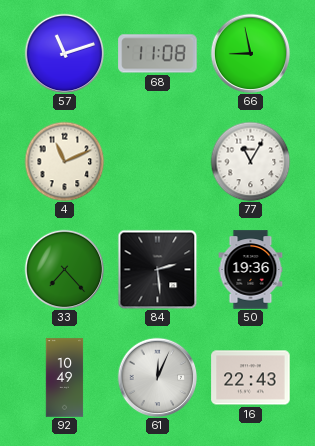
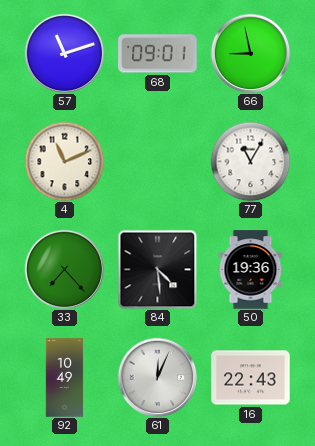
68: 11:08 -> 09:01
84: 2:29 -> 4:29
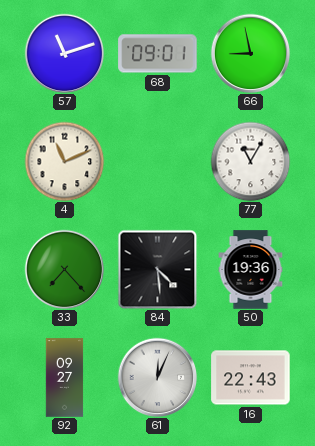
92: 10:49 -> 09:27
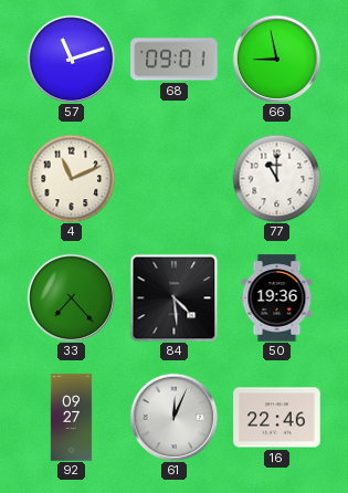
77: 11:05 -> 11:00
16: 22:43 -> 22:46
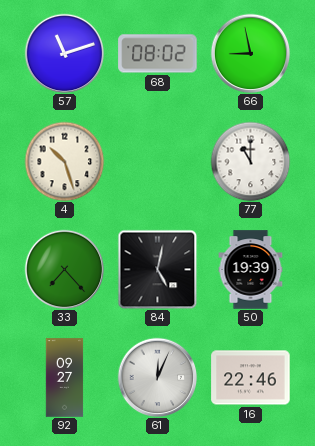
68: 09:01 -> 08:02
4: 11:11 -> 10:27
84: 4:29 -> 5:02
50: 19:36 -> 19:39
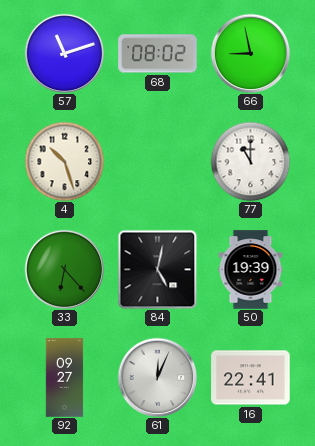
33: 7:23 -> 6:23
16: 22:46 -> 22:41
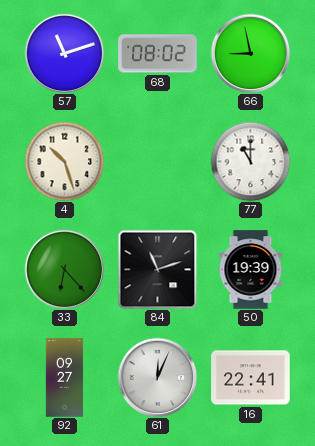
84: 5:02 -> 11:12
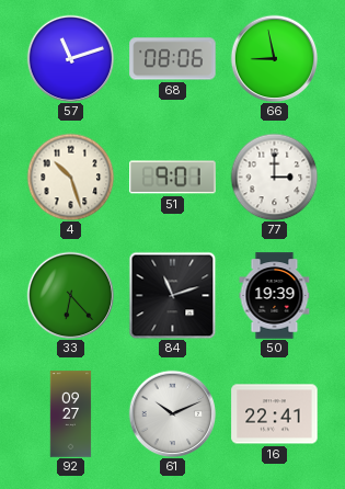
68: 08:02 -> 08:06
51: none -> 9:01
77: 11:00 -> 3:00
61: 12:04 -> 10:11
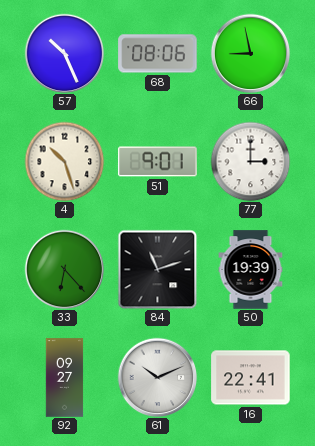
57: 11:12 -> 10:26
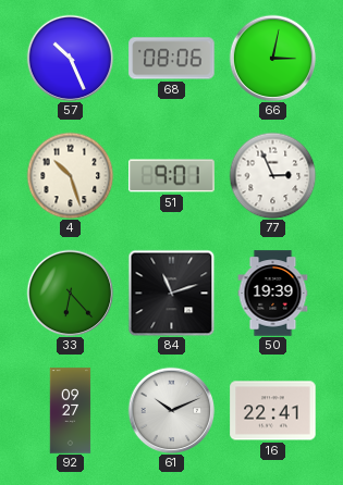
66: 8:58 -> 3:02
77: 3:00 -> 2:56
